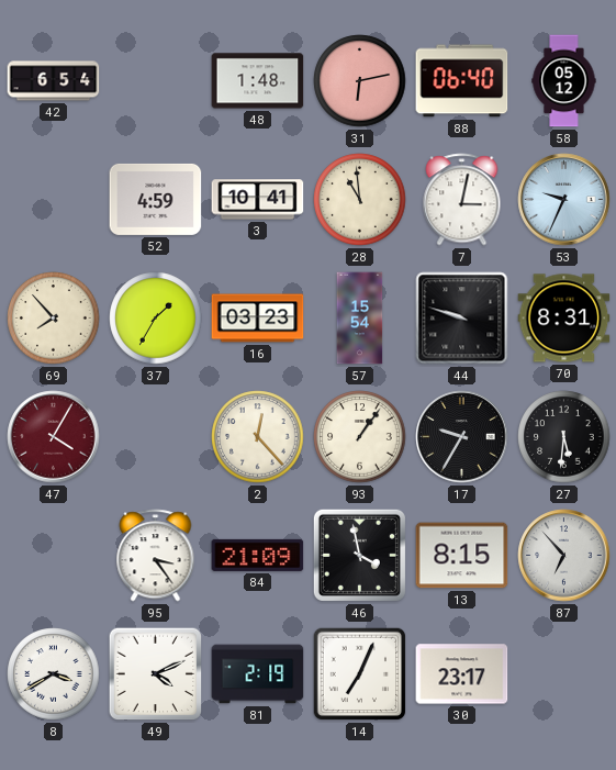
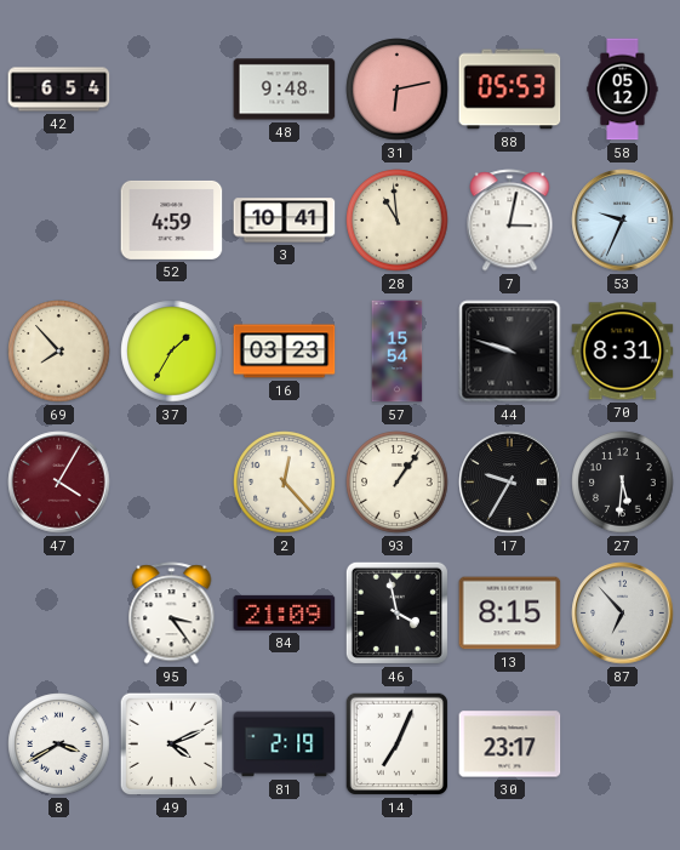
48: 1:48 -> 9:48
88: 06:40 -> 05:53
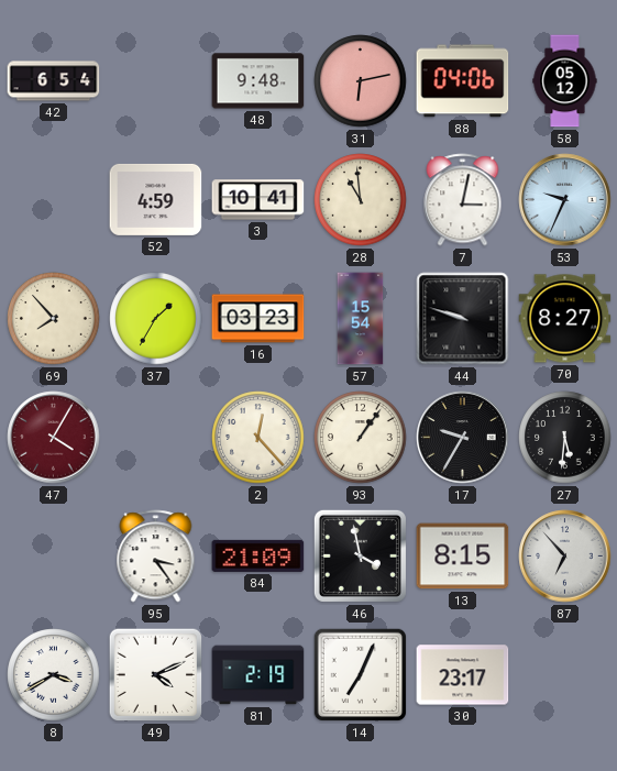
88: 05:53 -> 04:06
70: 8:31 -> 8:27
